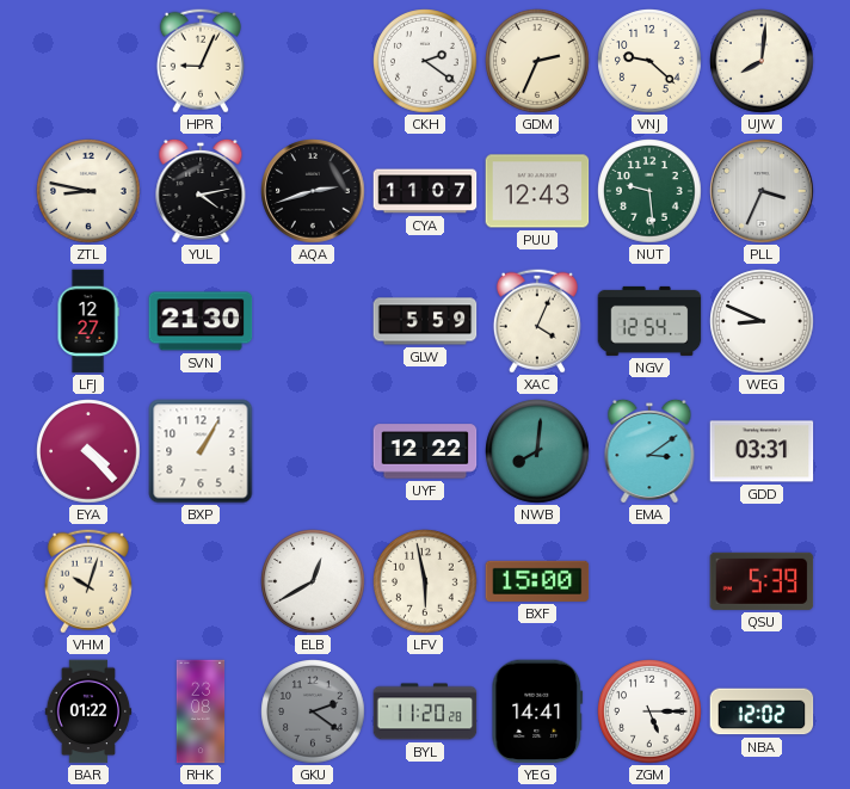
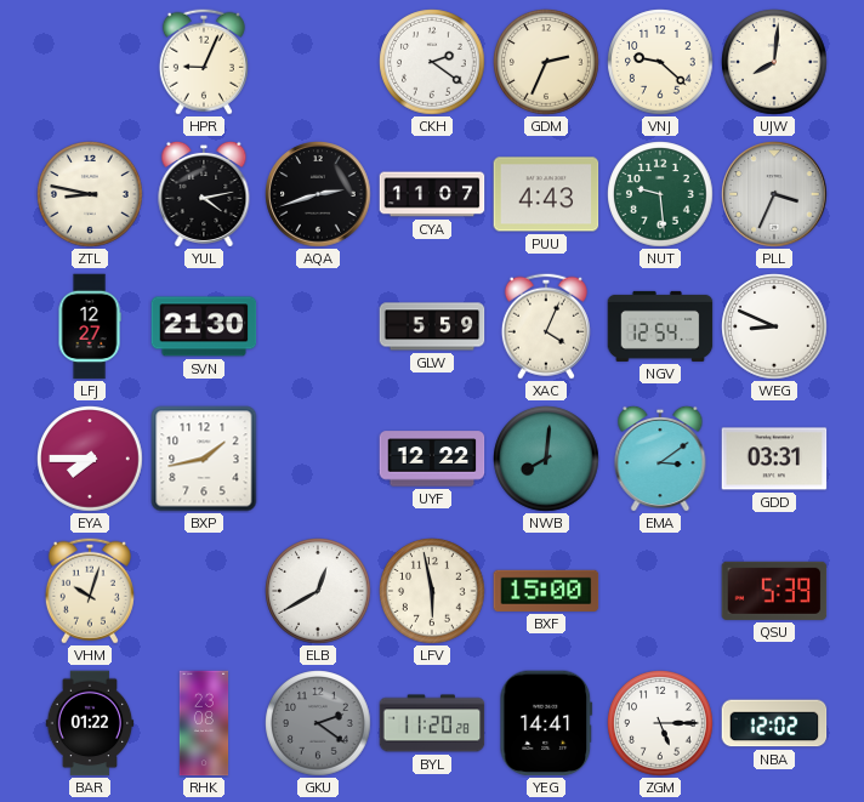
PUU: 12:43 -> 4:43
EYA: 4:23 -> 7:45
BXP: 1:05 -> 1:43
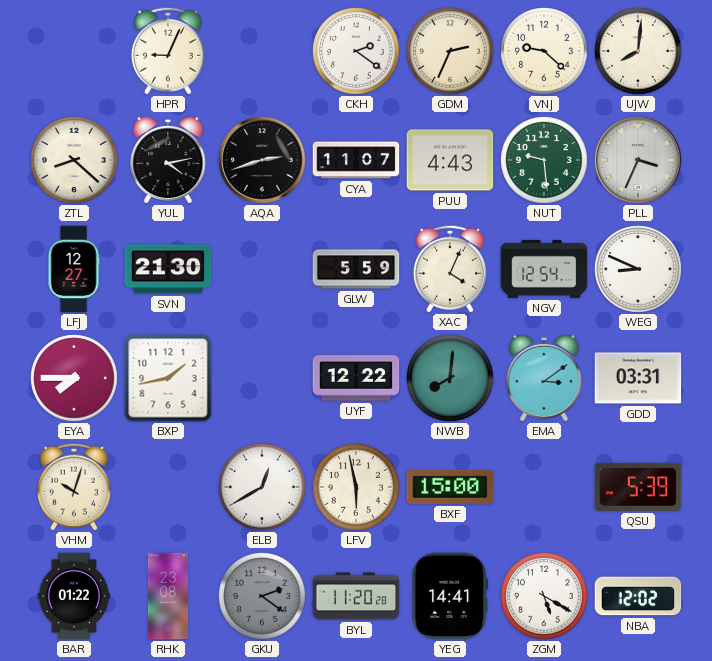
ZTL: 8:47 -> 8:22
ZGM: 5:15 -> 5:20
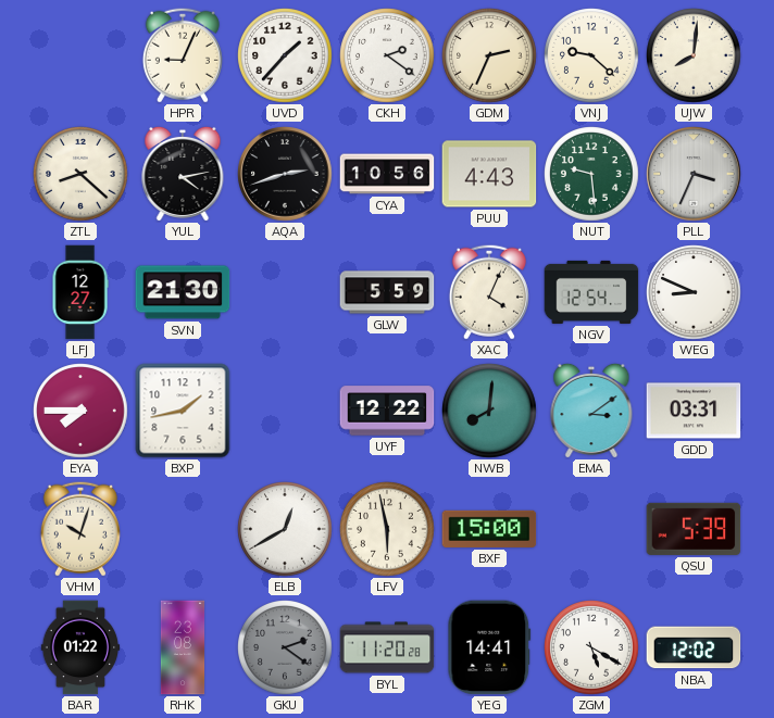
UVD: none -> 1:37
CYA: 11:07 -> 10:56
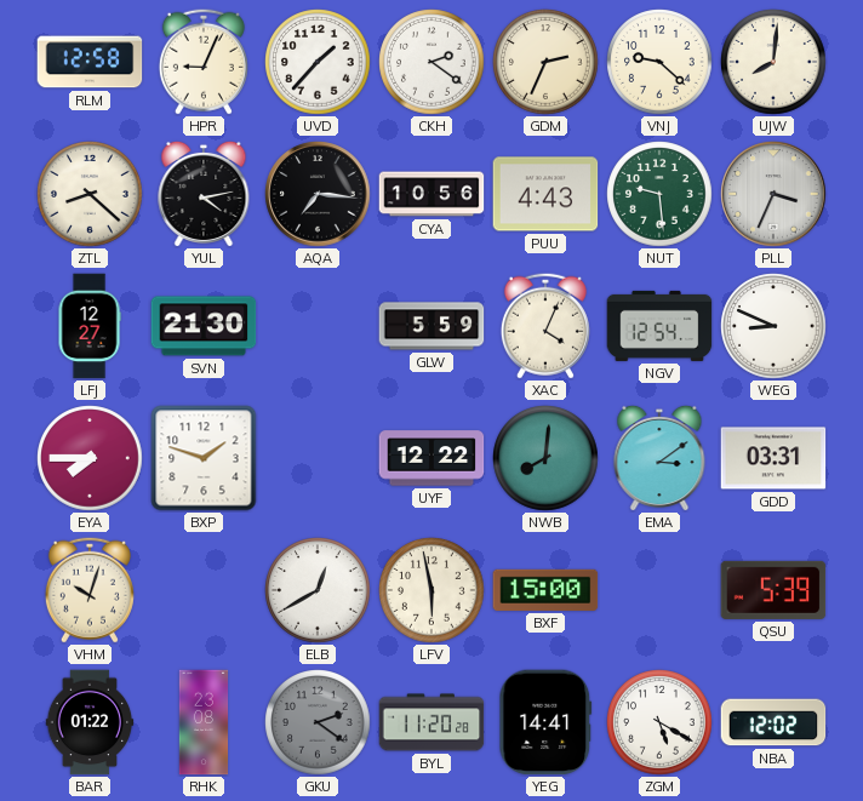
RLM: none -> 12:58
AQA: 2:42 -> 7:16
BXP: 1:43 -> 1:48
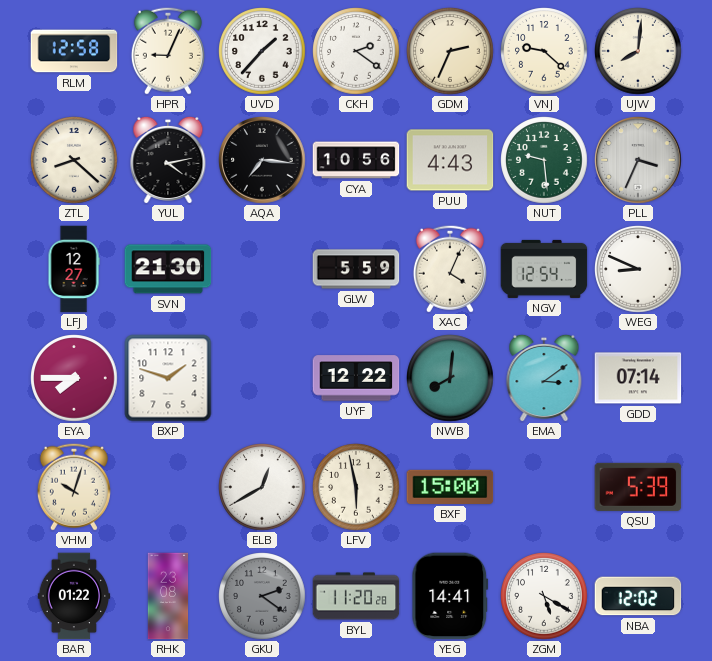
GDD: 03:31 -> 07:14
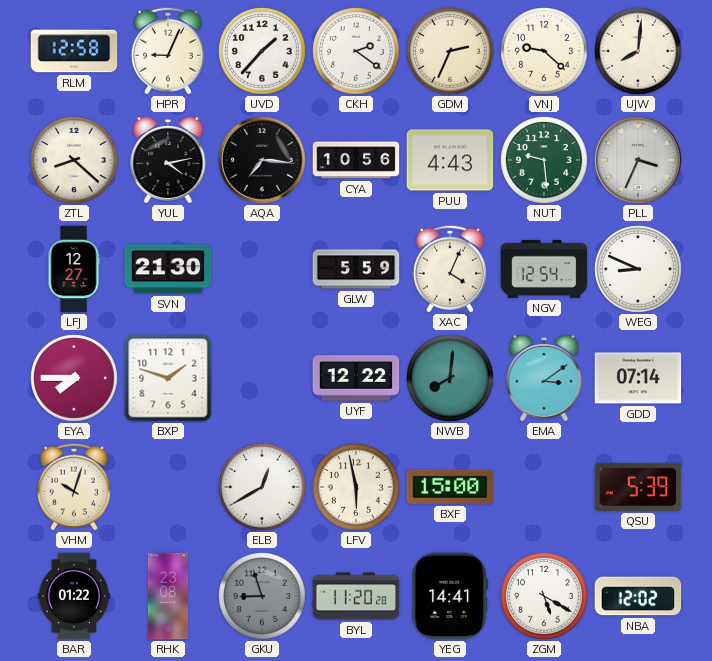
GKU: 2:21 -> 8:57
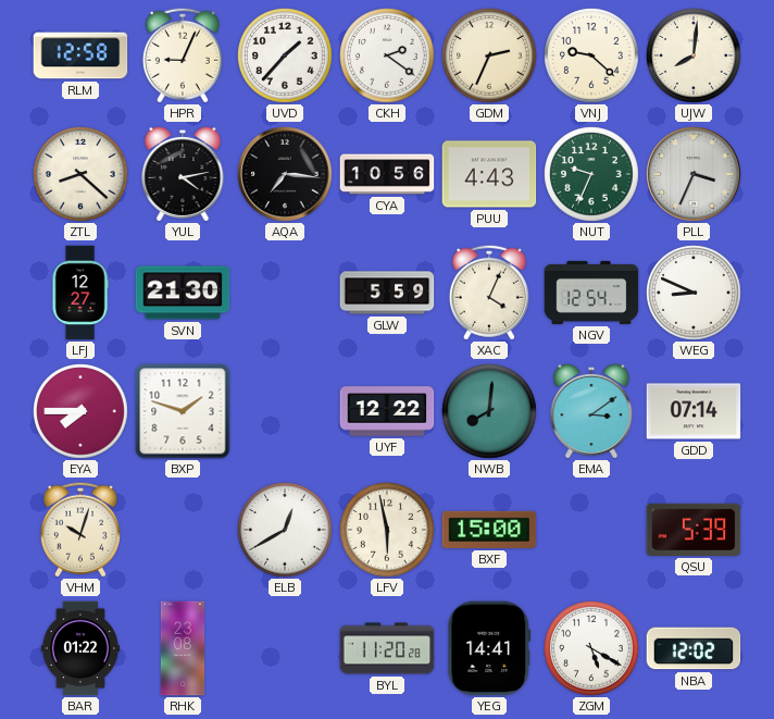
NUT: 9:29 -> 9:34
GKU: 8:57 -> none
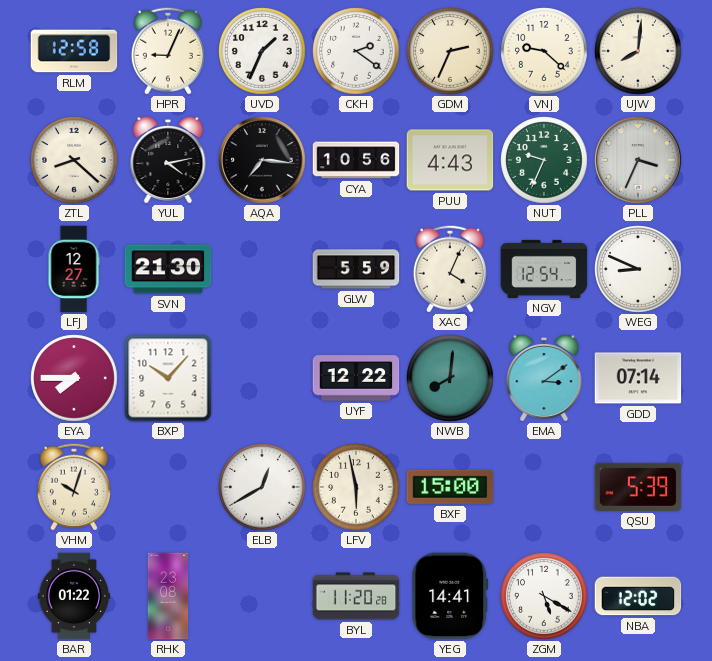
UVD: 1:37 -> 1:34
BXP: 1:48 -> 10:07
